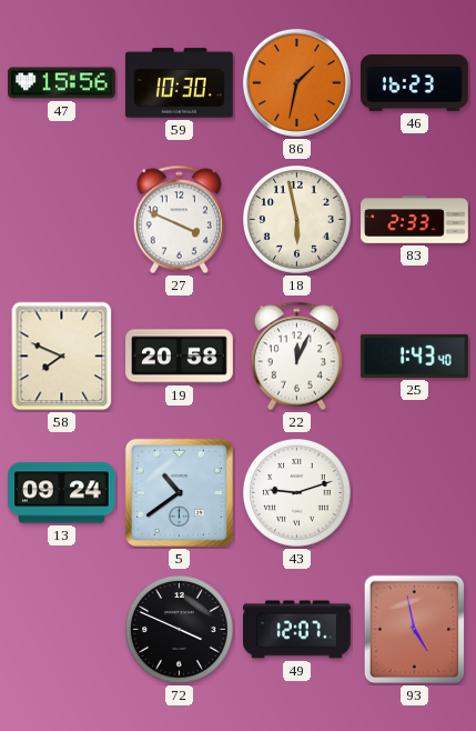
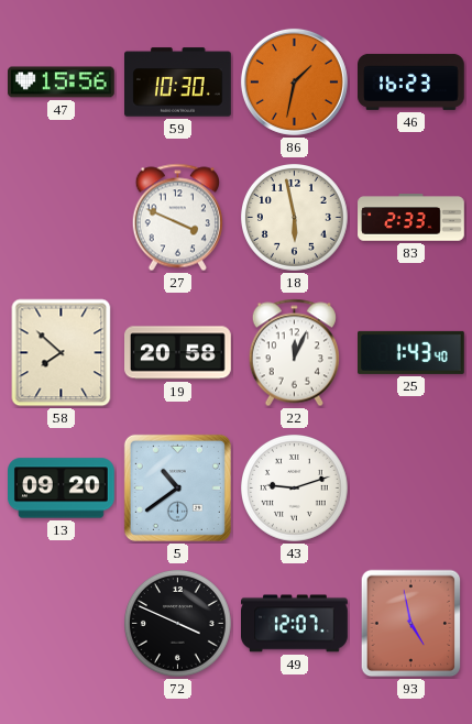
58: 7:49 -> 7:52
13: 09:24 -> 09:20
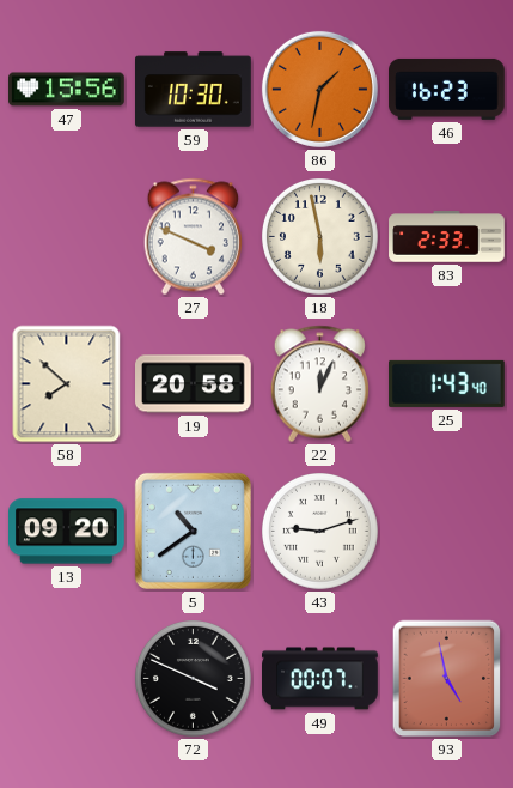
49: 12:07 -> 00:07
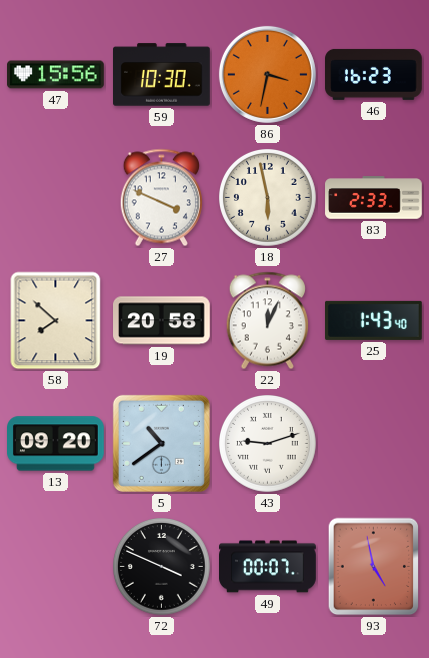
86: 1:32 -> 3:32
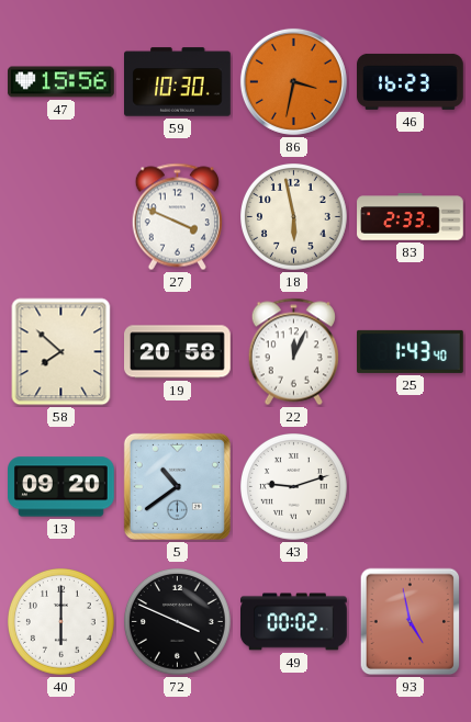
40: none -> 6:00
49: 00:07 -> 00:02
